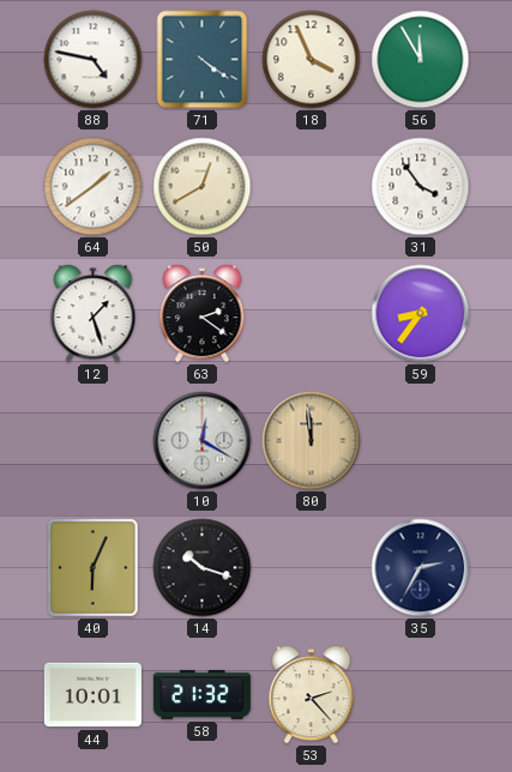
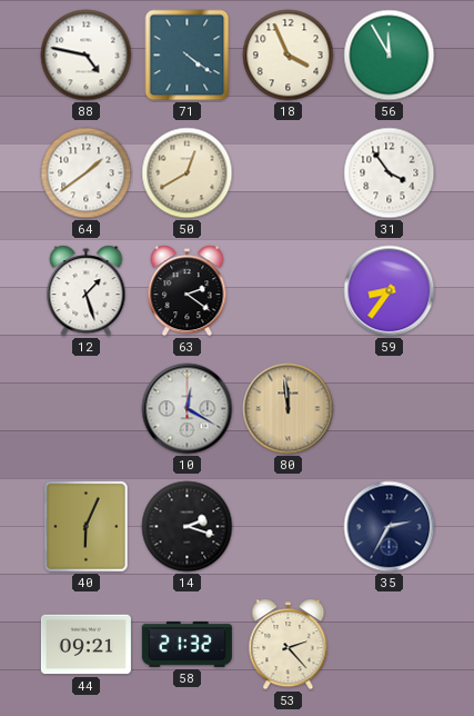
14: 10:18 -> 2:18
44: 10:01 -> 09:21
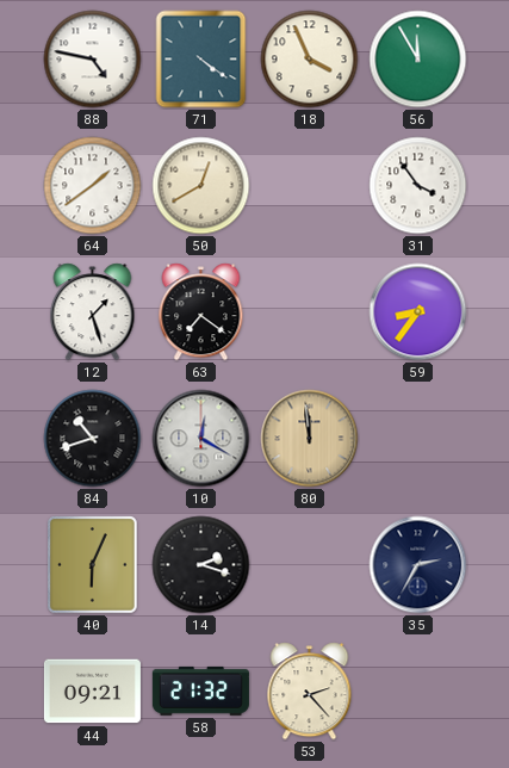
63: 2:21 -> 7:21
84: none -> 10:42
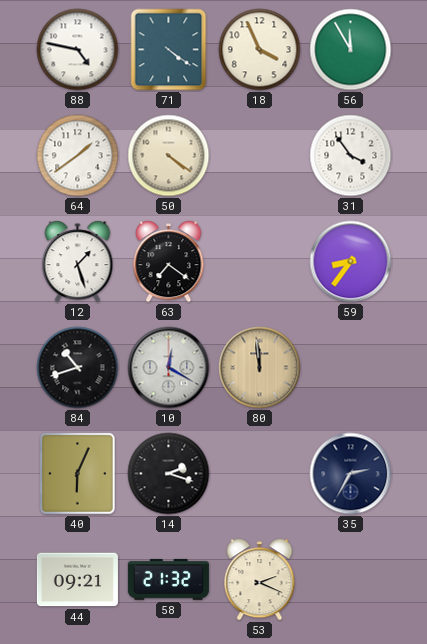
50: 12:40 -> 4:21
53: 2:23 -> 2:19
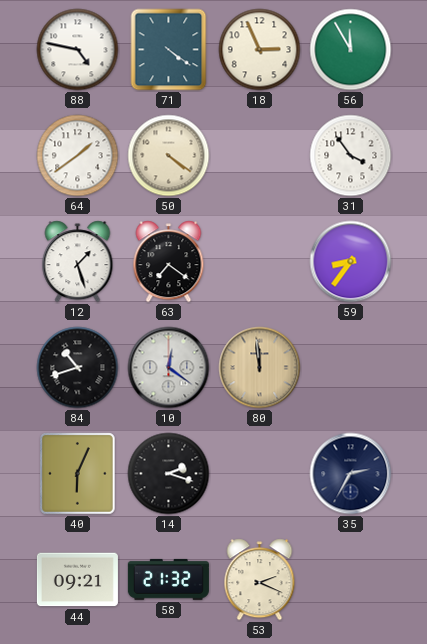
18: 3:56 -> 2:56
10: 12:20 -> 12:21
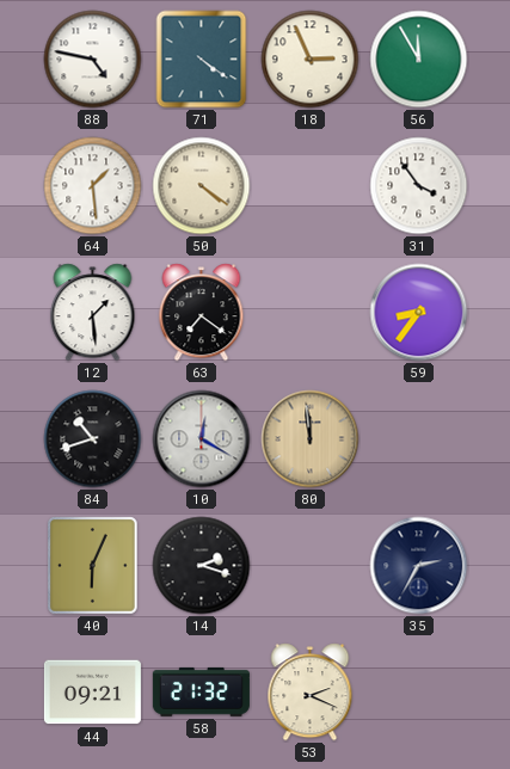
64: 1:39 -> 1:29
12: 1:27 -> 1:29
10: 12:21 -> 12:20
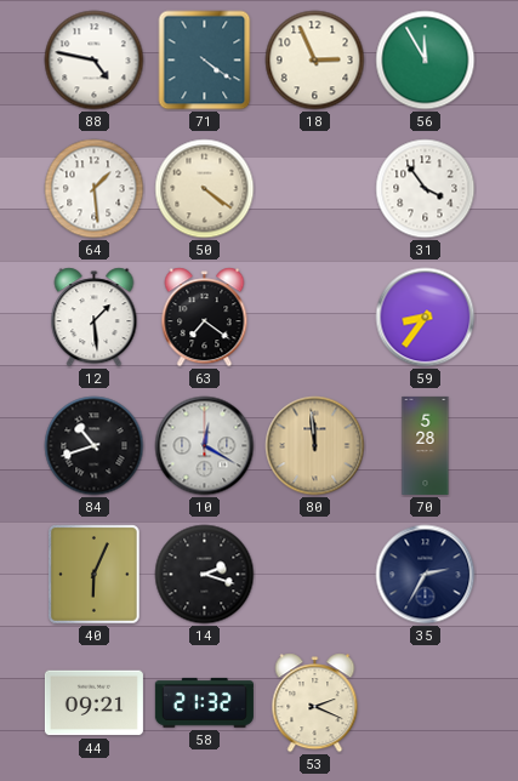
70: none -> 5:28
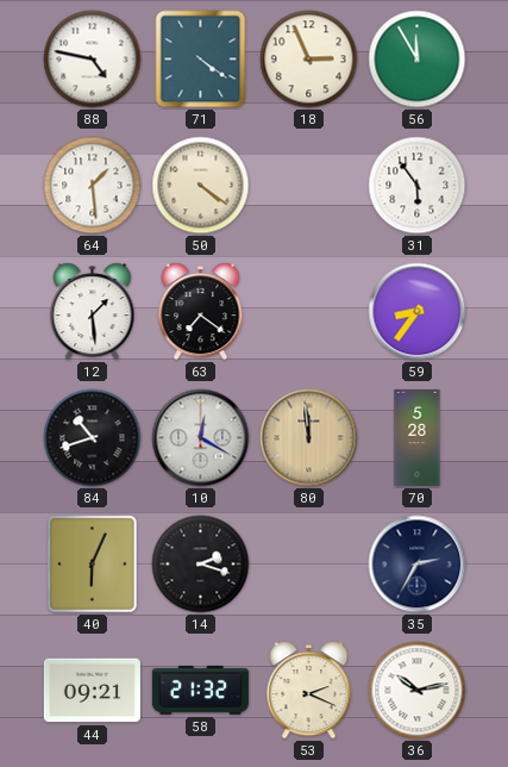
31: 3:54 -> 5:54
36: none -> 10:13
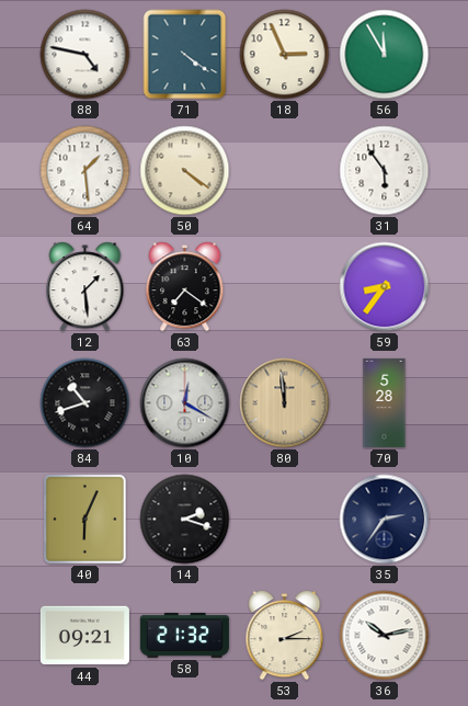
35: 2:35 -> 2:36
53: 2:19 -> 2:15
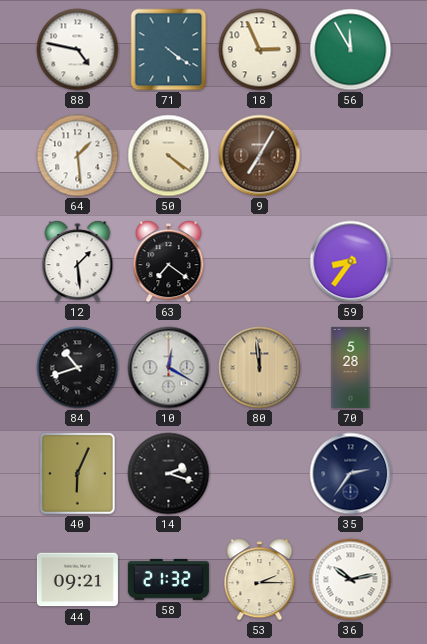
9: none -> 7:05
31: 5:54 -> none
